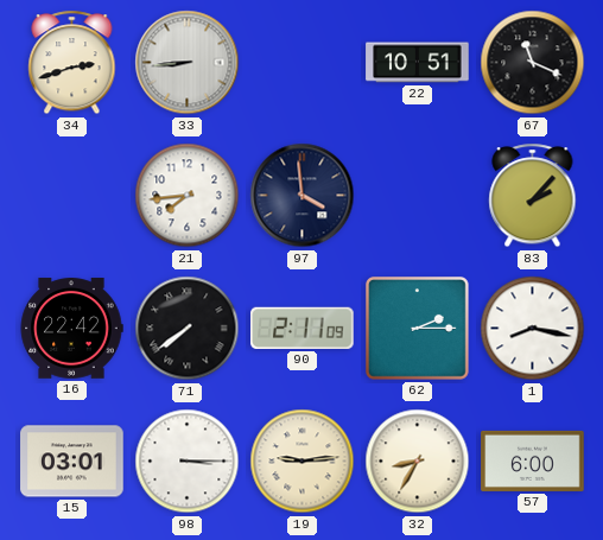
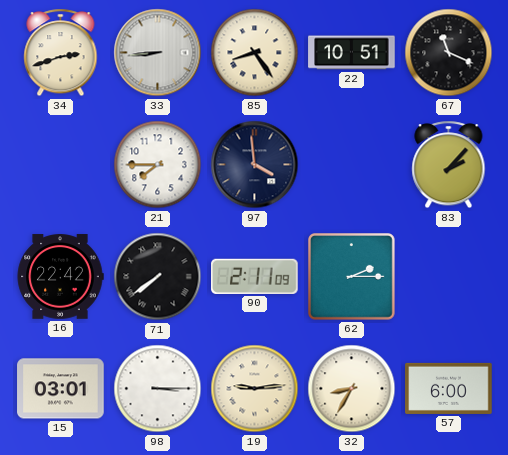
85: none -> 8:24
21: 7:44 -> 7:45
1: 8:17 -> none
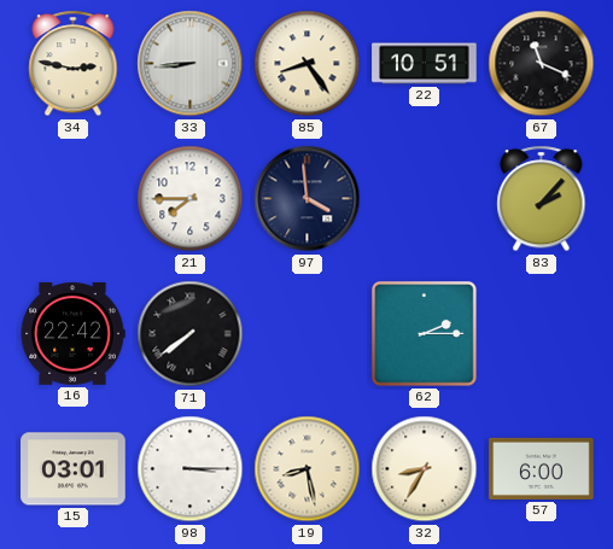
34: 2:42 -> 2:47
90: 2:11 -> none
19: 9:14 -> 8:28
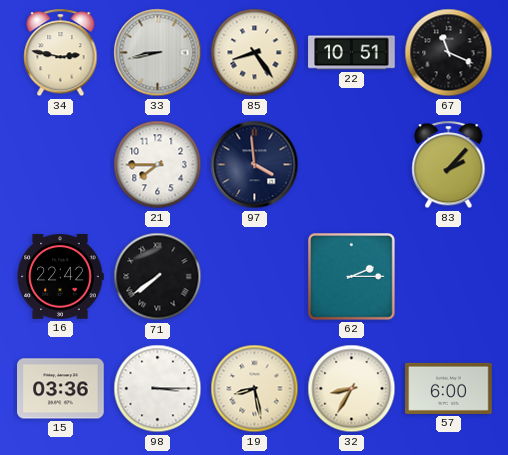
33: 8:44 -> 8:43
15: 03:01 -> 03:36
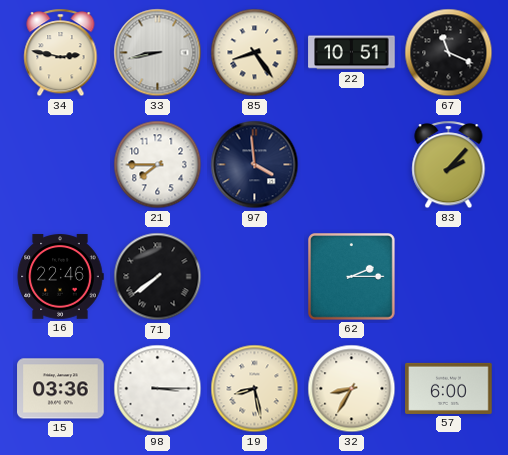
16: 22:42 -> 22:46
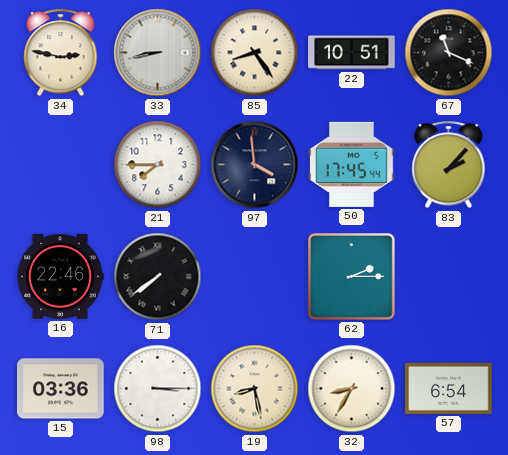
50: none -> 17:45
57: 6:00 -> 6:54
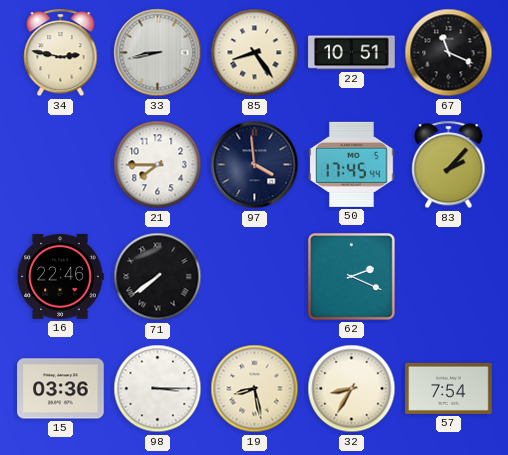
62: 2:15 -> 2:19
57: 6:54 -> 7:54
